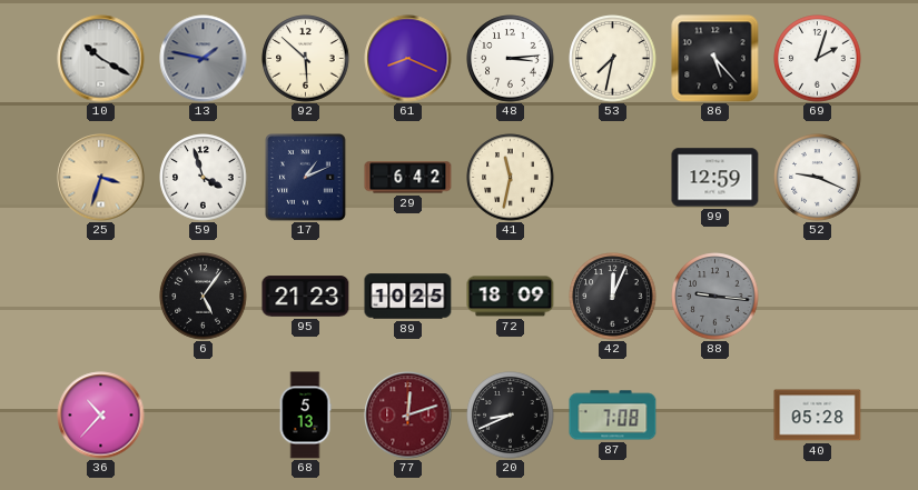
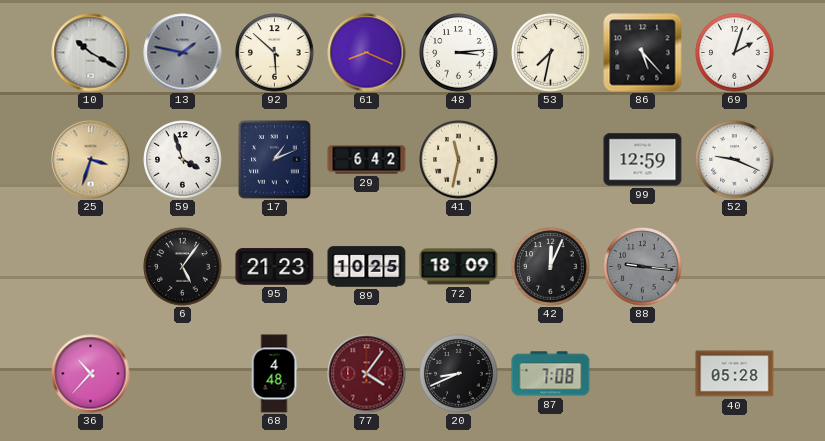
68: 5:13 -> 4:48
77: 12:12 -> 4:06
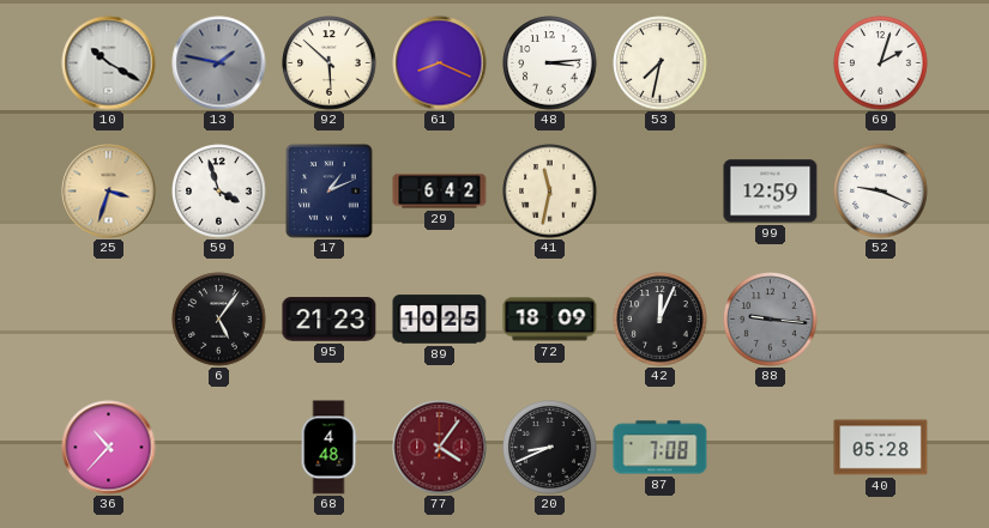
86: 5:23 -> none
